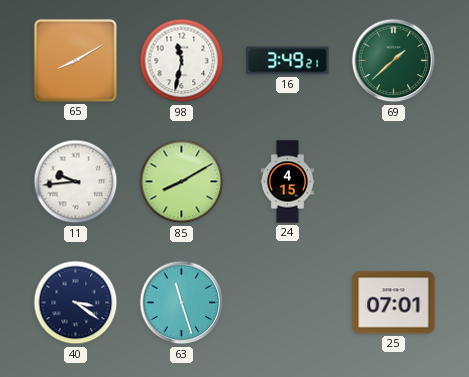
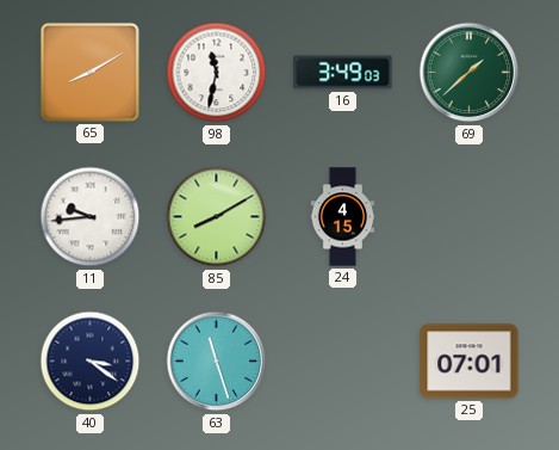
16: 3:49:21 -> 3:49:03
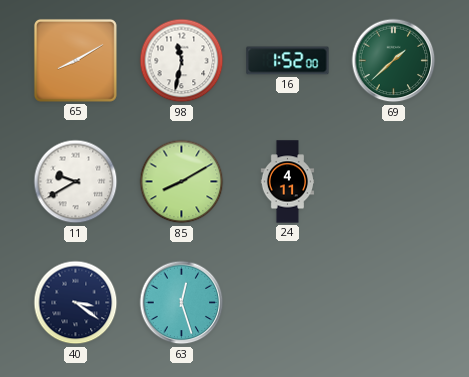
16: 3:49 -> 1:52
11: 9:44 -> 9:40
24: 4:15 -> 4:11
63: 11:27 -> 12:27
25: 07:01 -> none
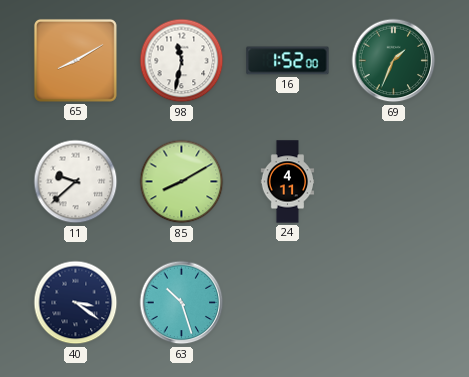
69: 1:38 -> 1:34
11: 9:40 -> 9:38
63: 12:27 -> 10:27
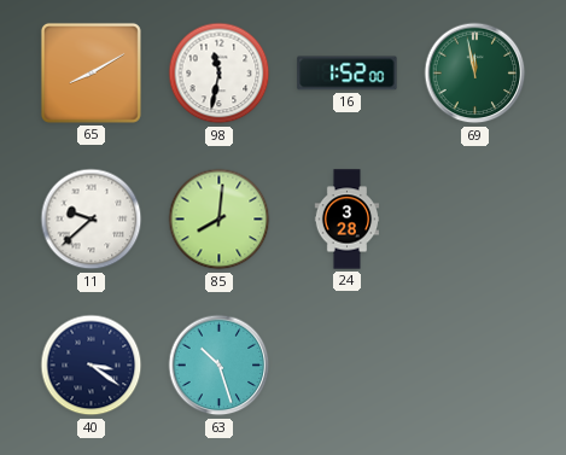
69: 1:34 -> 11:58
85: 8:10 -> 8:01
24: 4:11 -> 3:28
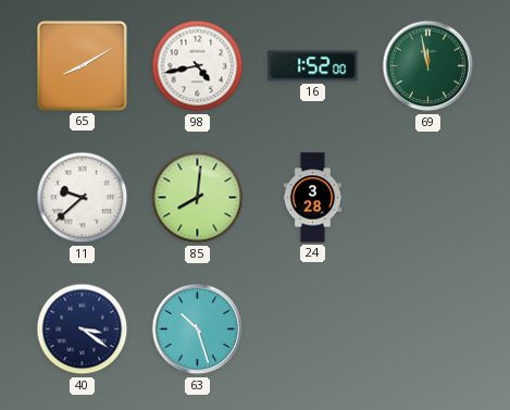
98: 11:32 -> 4:43
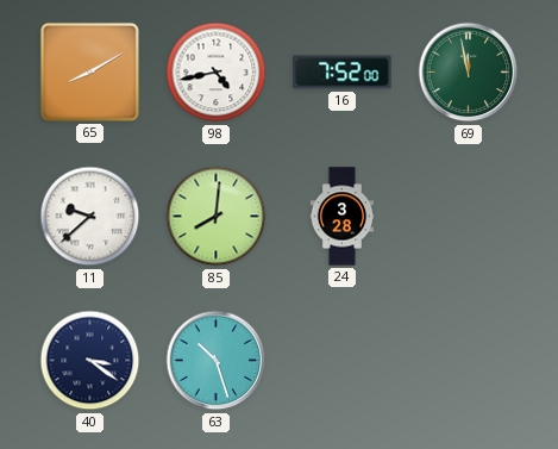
16: 1:52 -> 7:52
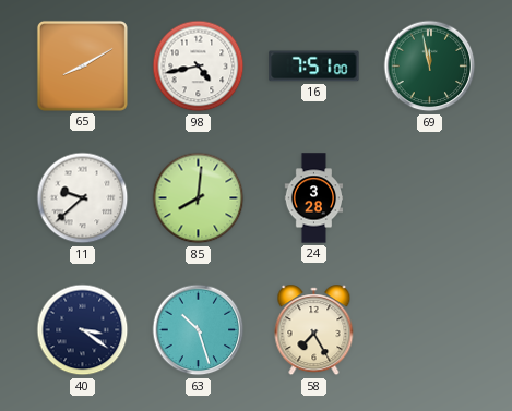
16: 7:52 -> 7:51
58: none -> 7:25
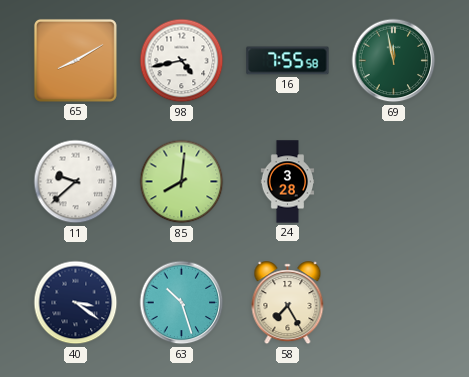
16: 7:51 -> 7:55
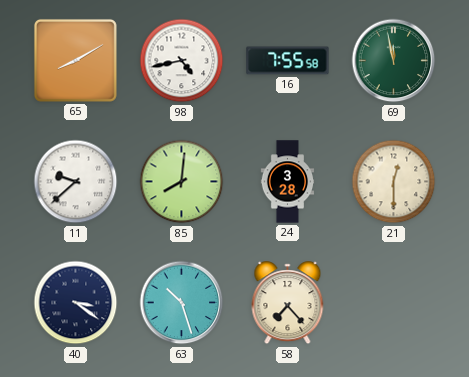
21: none -> 12:30
58: 7:25 -> 7:23
